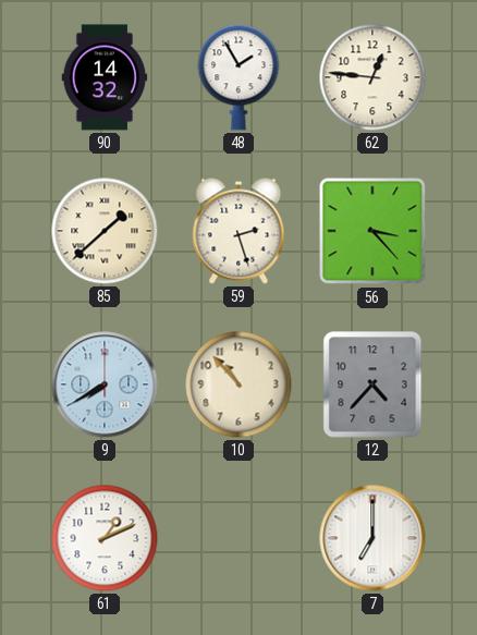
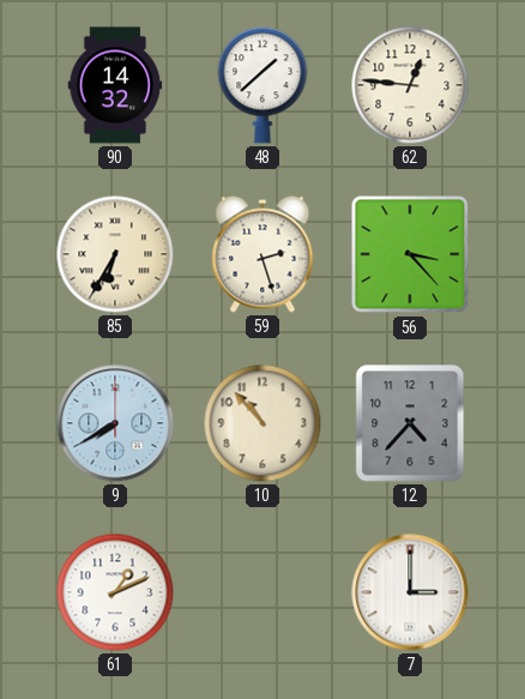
48: 1:55 -> 1:38
85: 1:38 -> 6:35
7: 7:00 -> 3:00
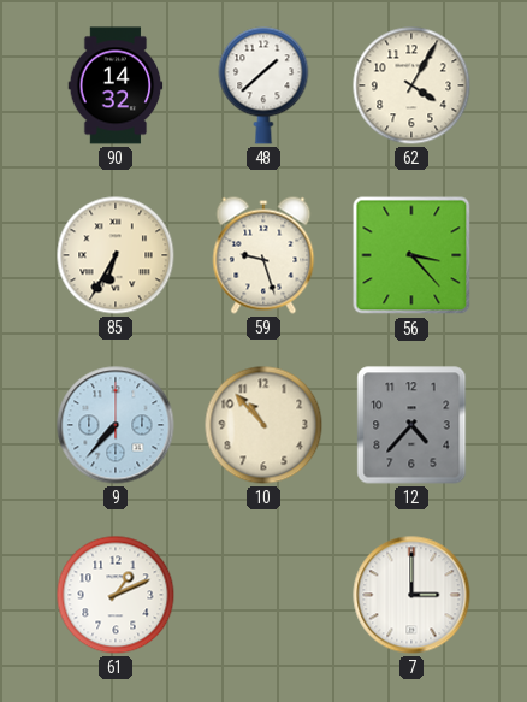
62: 12:46 -> 4:05
59: 2:27 -> 9:27
9: 7:40 -> 7:37
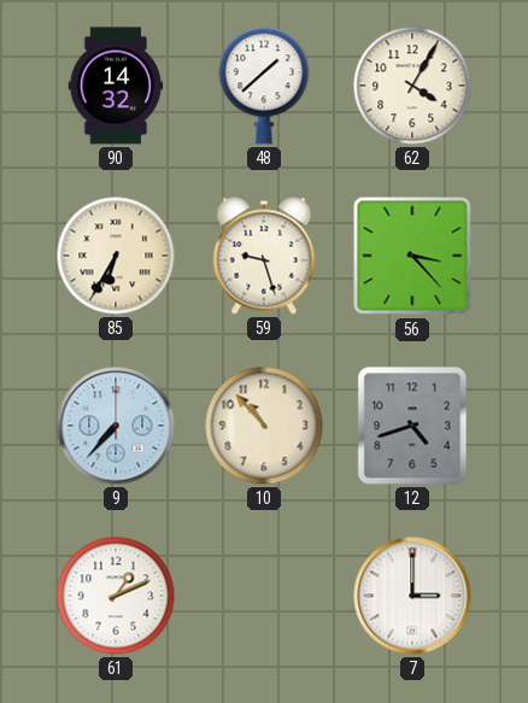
12: 4:37 -> 4:42
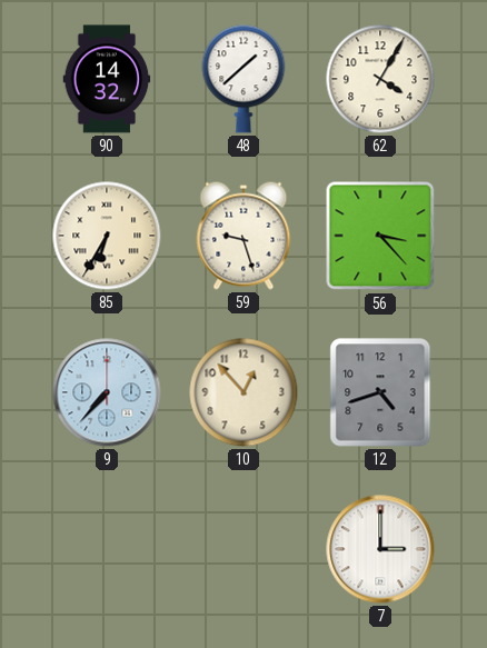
10: 10:53 -> 12:53
61: 1:11 -> none
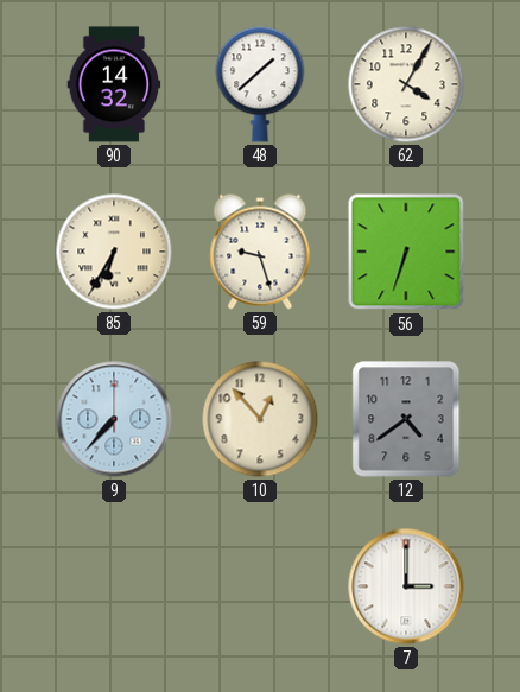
56: 3:23 -> 6:33
12: 4:42 -> 4:39
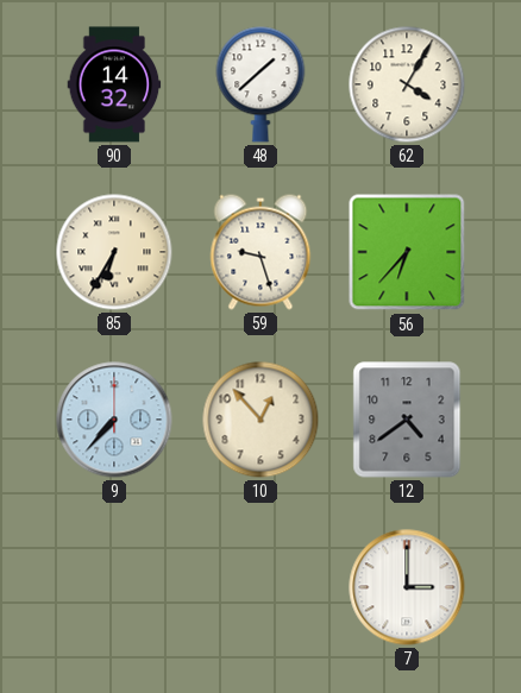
56: 6:33 -> 6:37
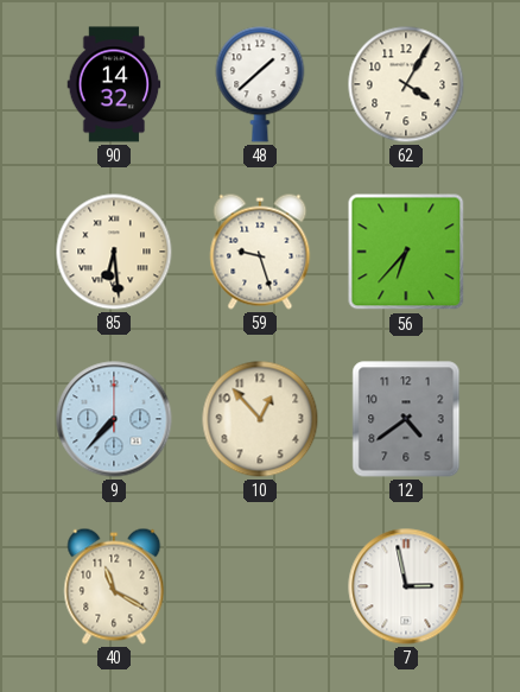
85: 6:35 -> 6:29
40: none -> 11:20
7: 3:00 -> 2:58
